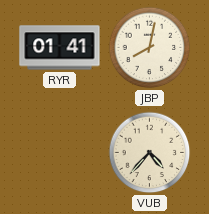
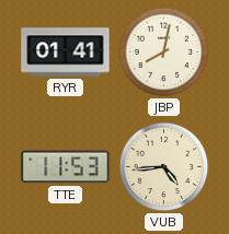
TTE: none -> 11:53
VUB: 4:37 -> 4:44
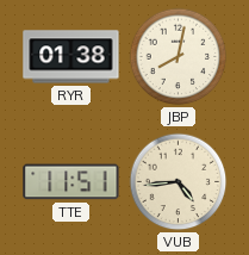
RYR: 01:41 -> 01:38
TTE: 11:53 -> 11:51
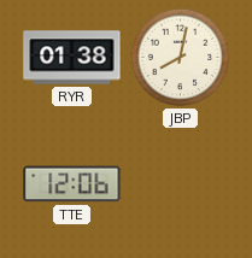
TTE: 11:51 -> 12:06
VUB: 4:44 -> none
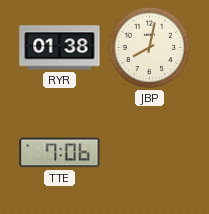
TTE: 12:06 -> 7:06
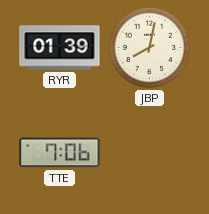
RYR: 01:38 -> 01:39
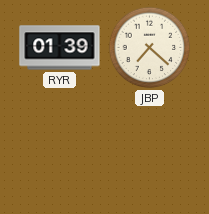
JBP: 8:02 -> 7:22
TTE: 7:06 -> none
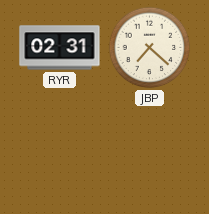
RYR: 01:39 -> 02:31
